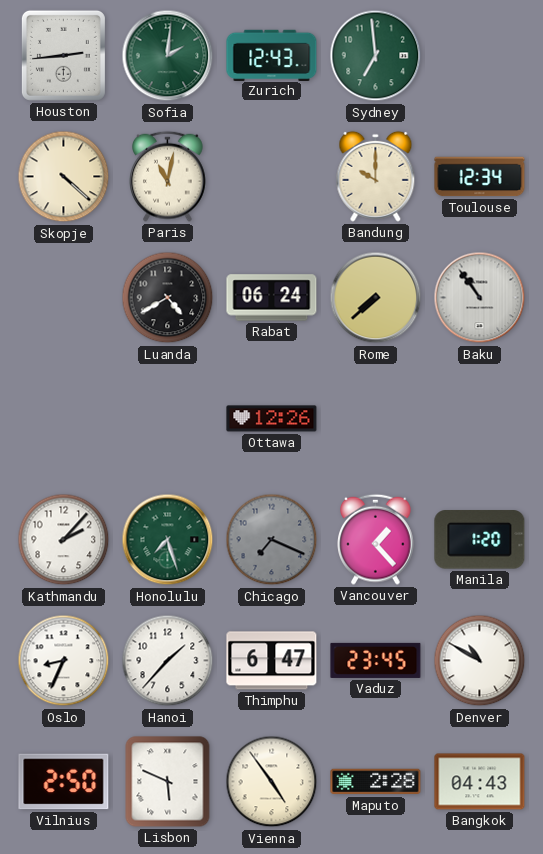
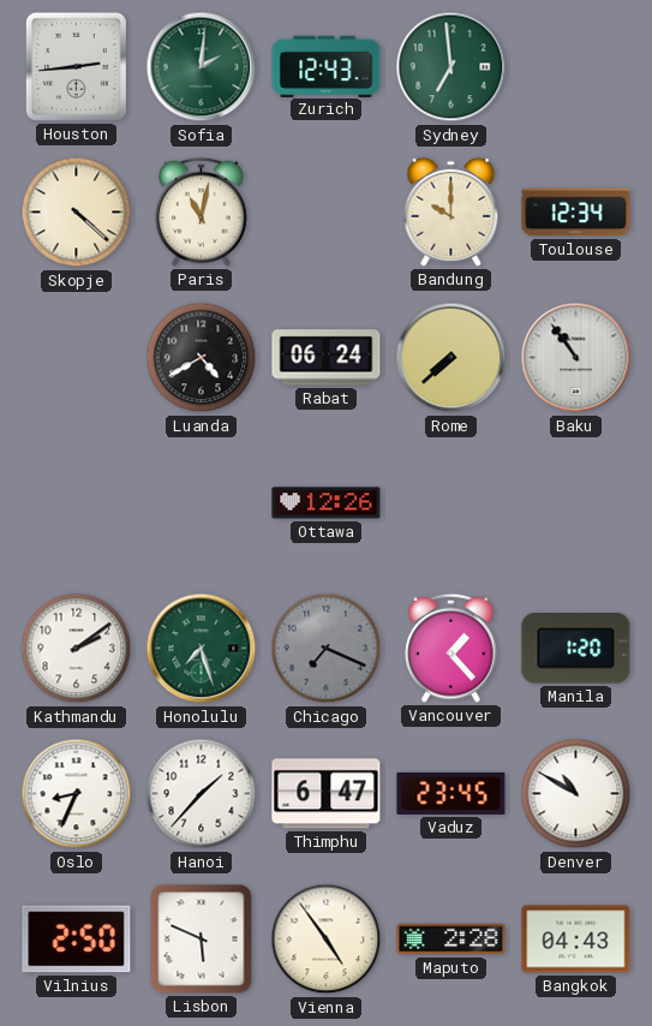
Kathmandu: 2:07 -> 2:09
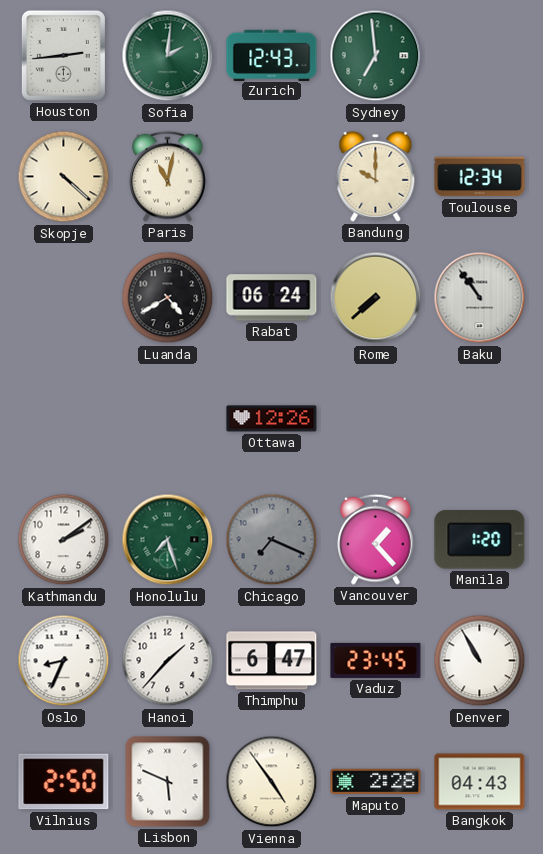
Denver: 10:50 -> 10:55
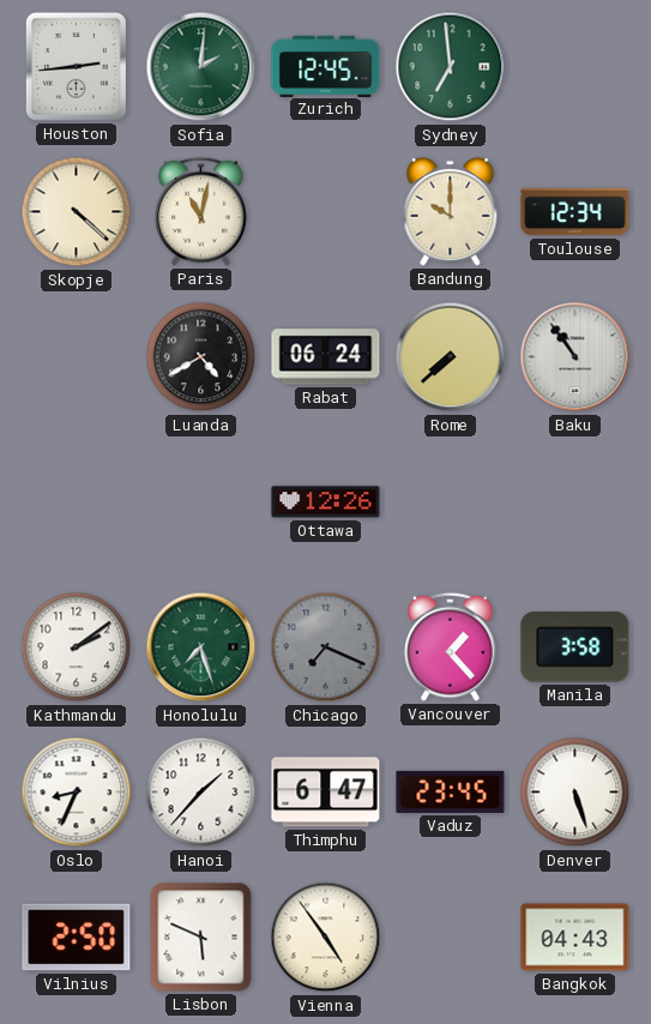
Zurich: 12:43 -> 12:45
Manila: 1:20 -> 3:58
Denver: 10:55 -> 5:27
Maputo: 2:28 -> none
